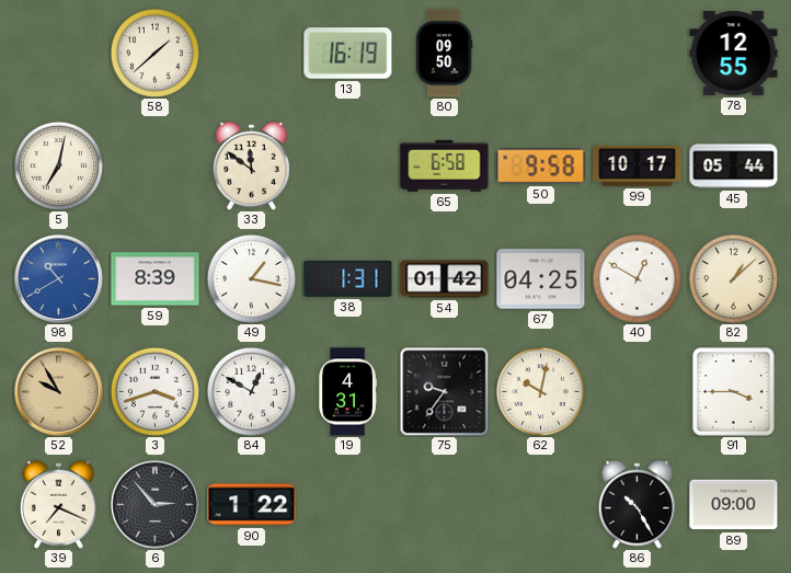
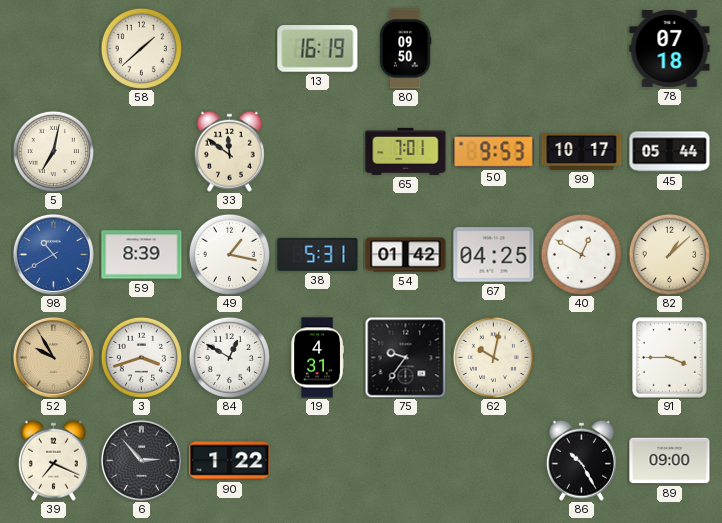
78: 12:55 -> 07:18
65: 6:58 -> 7:01
50: 9:58 -> 9:53
38: 1:31 -> 5:31
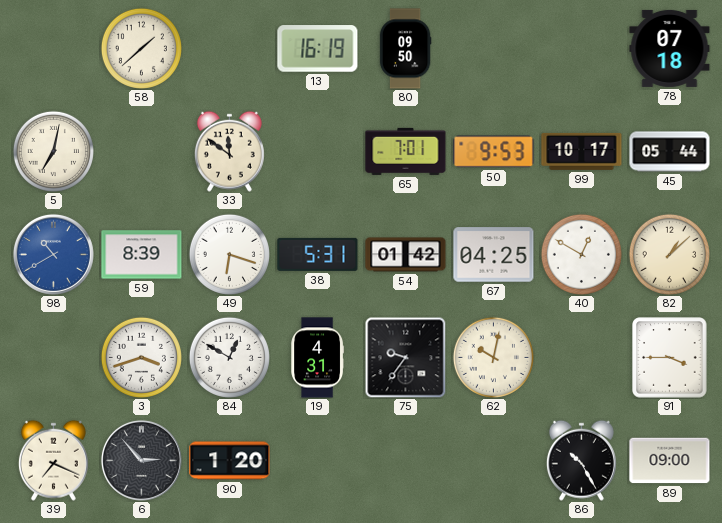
49: 1:17 -> 6:18
52: 9:55 -> none
90: 1:22 -> 1:20
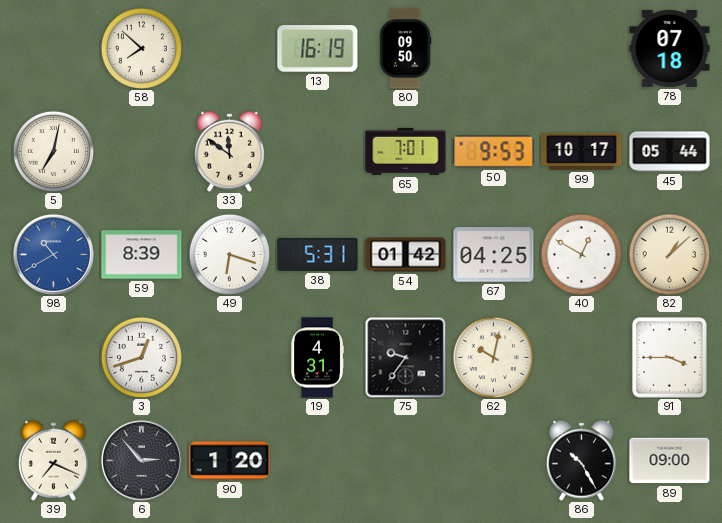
58: 1:38 -> 7:52
3: 3:42 -> 12:42
84: 12:50 -> none
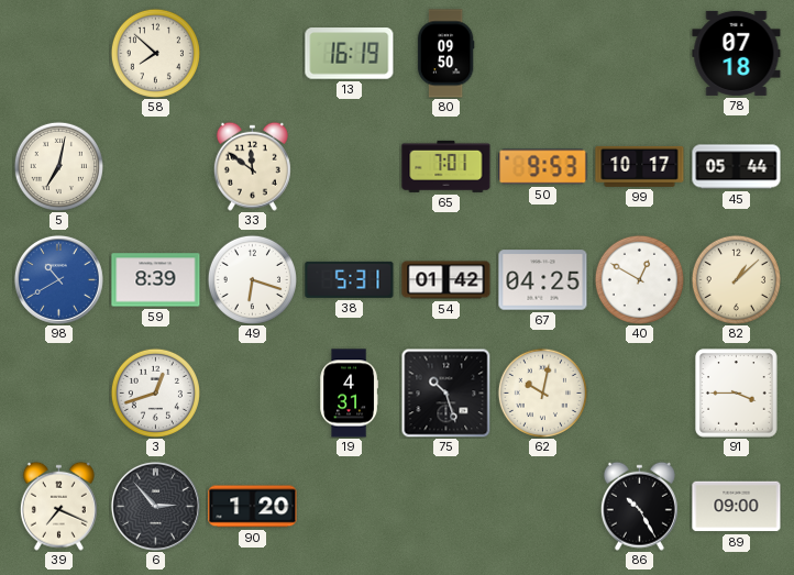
75: 9:36 -> 10:27
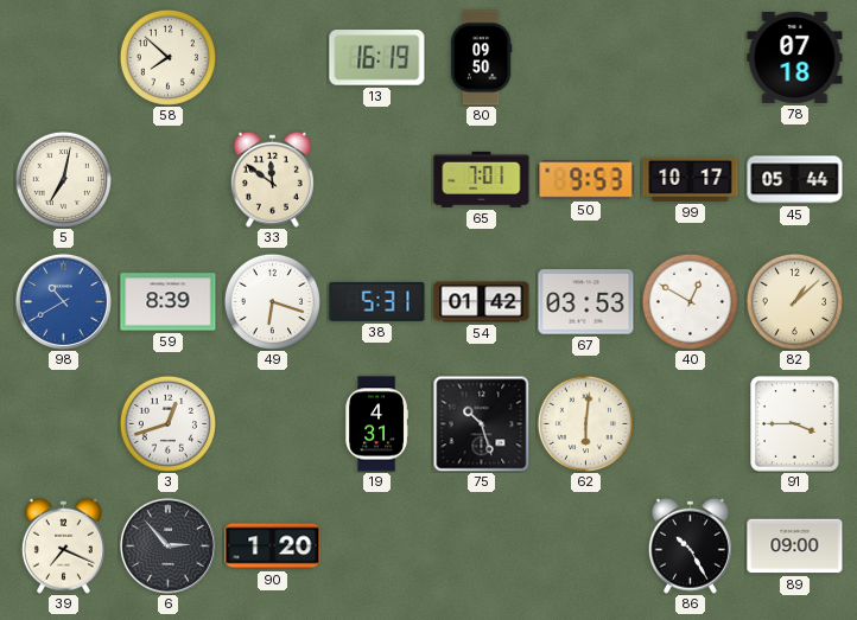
67: 04:25 -> 03:53
62: 10:02 -> 6:01
